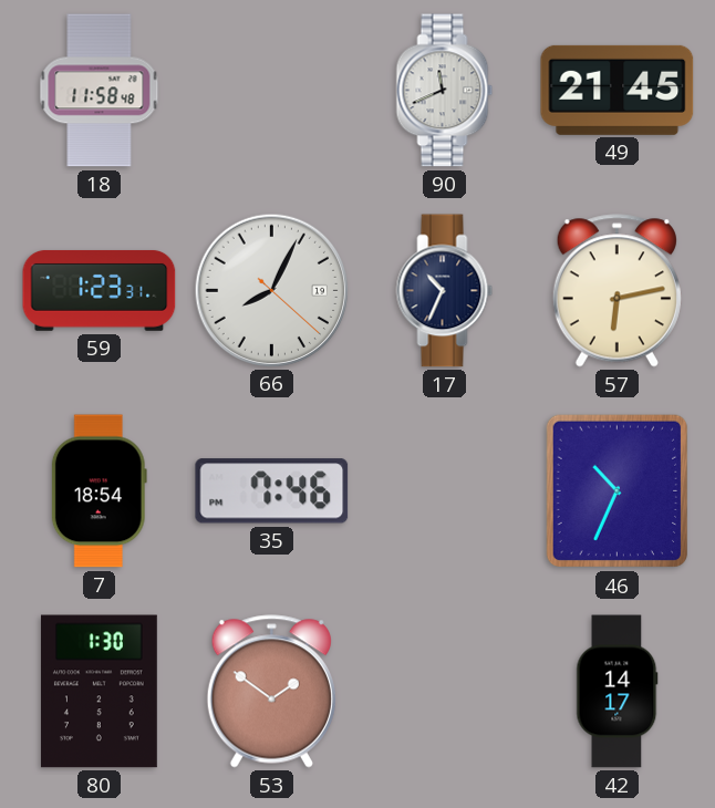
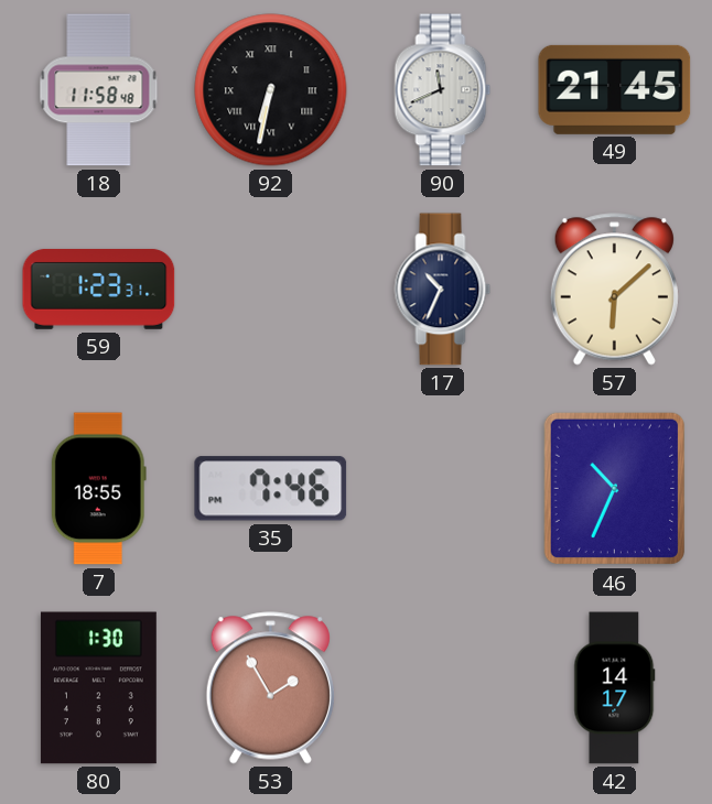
92: none -> 6:32
66: 8:04 -> none
57: 6:13 -> 6:08
7: 18:54 -> 18:55
53: 1:51 -> 1:55
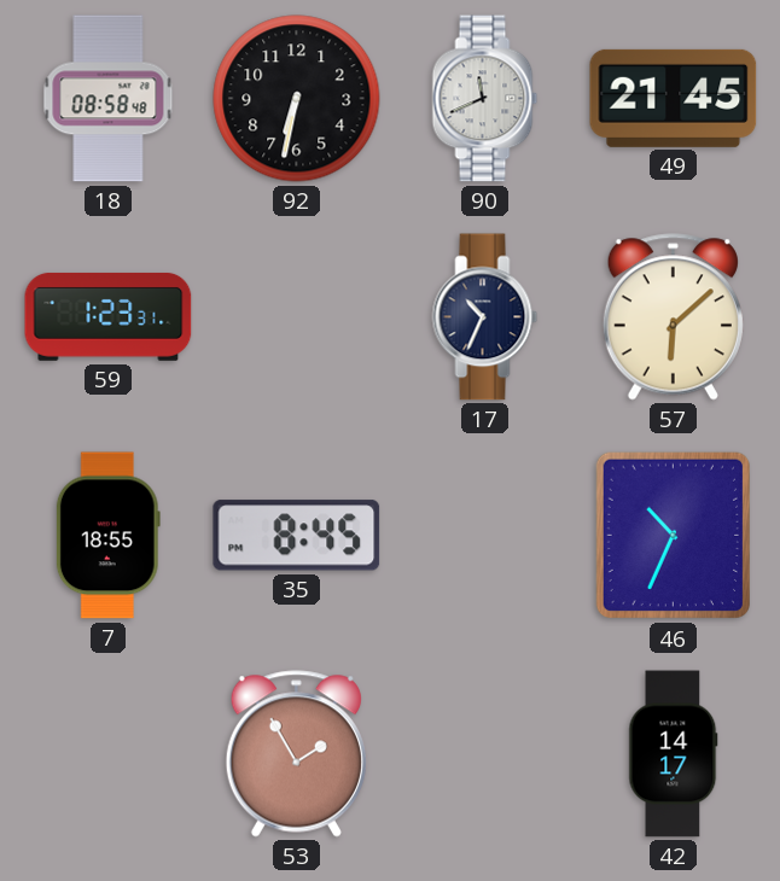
18: 11:58 -> 08:58
92 numerals: Roman -> Arabic
35: 7:46 -> 8:45
80: 1:30 -> none
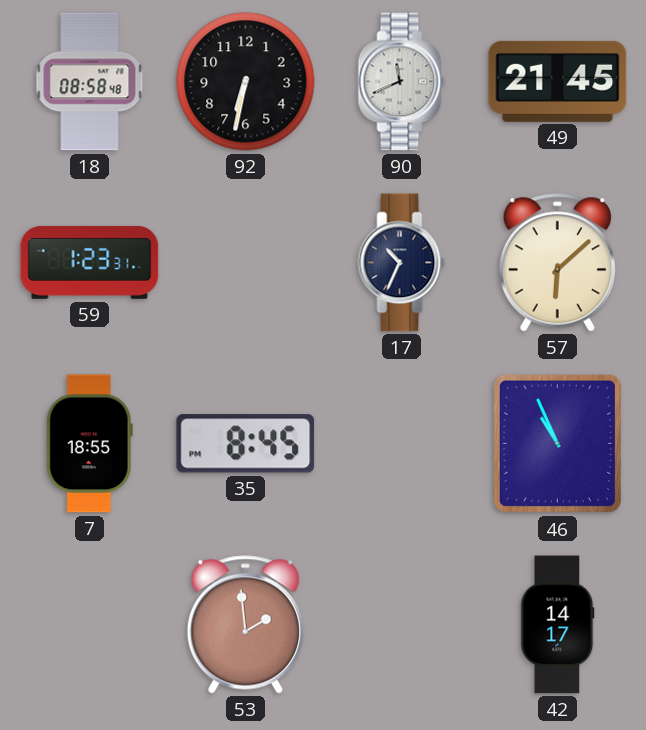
46: 10:34 -> 10:56
53: 1:55 -> 1:59
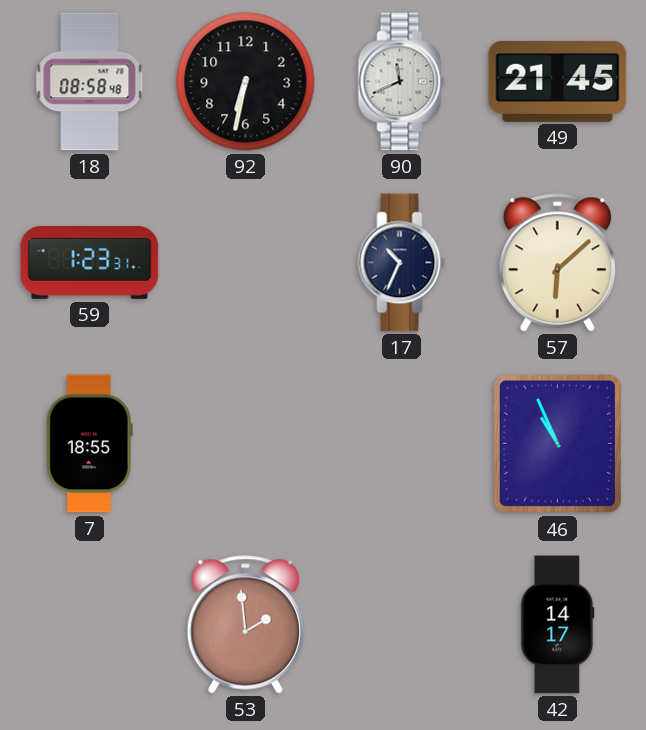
35: 8:45 -> none
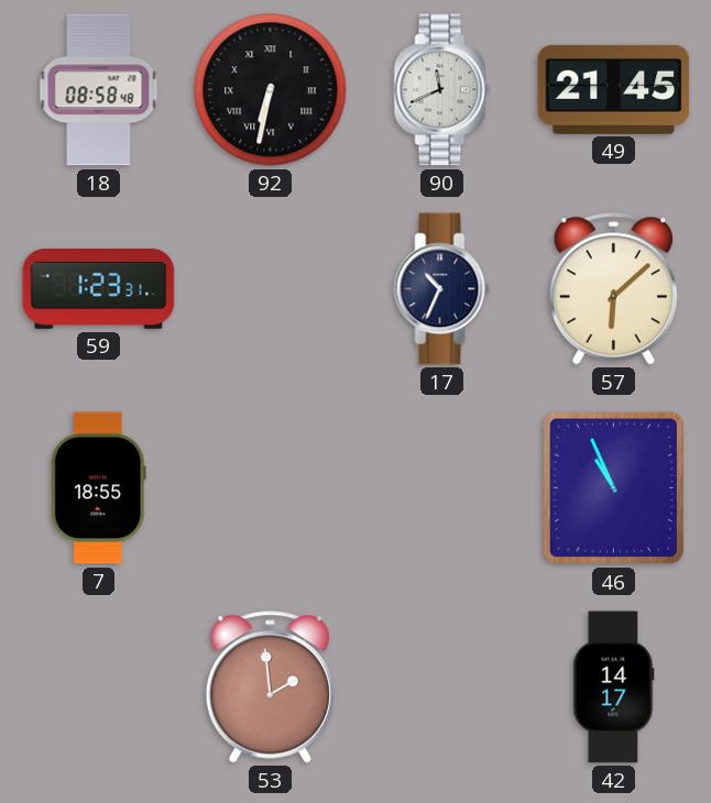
92 numerals: Arabic -> Roman
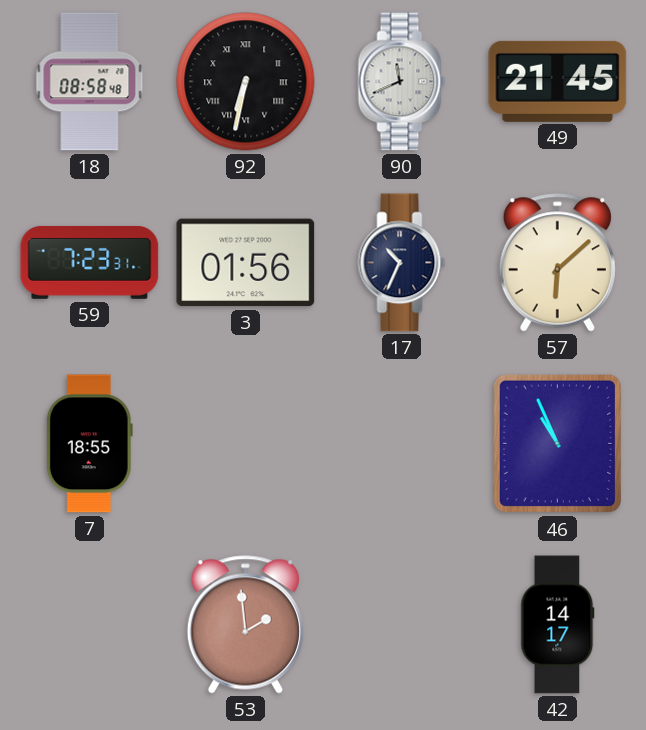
59: 1:23 -> 7:23
3: none -> 01:56
